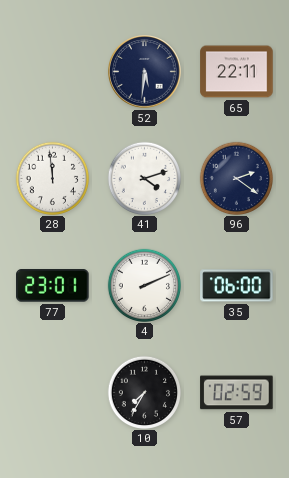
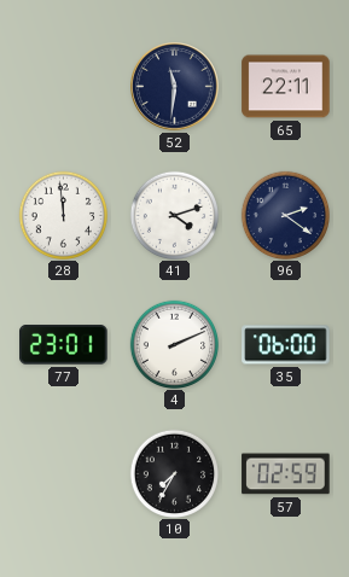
52: 5:31 -> 11:31
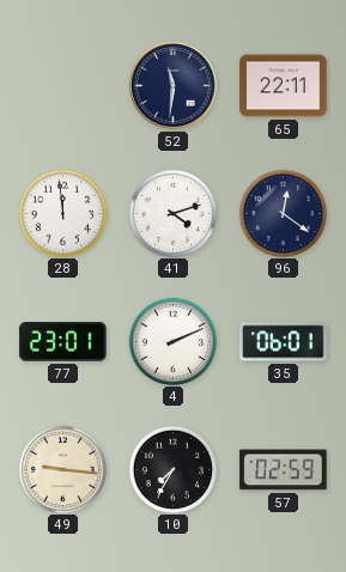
96: 2:21 -> 12:21
35: 06:00 -> 06:01
49: none -> 9:16
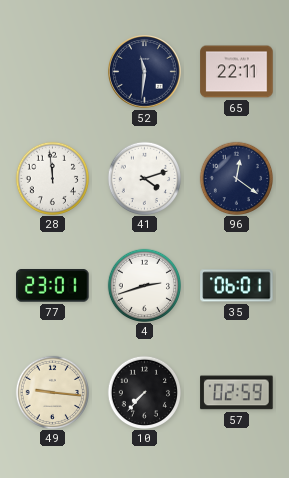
4: 2:11 -> 2:42
10: 7:35 -> 7:37
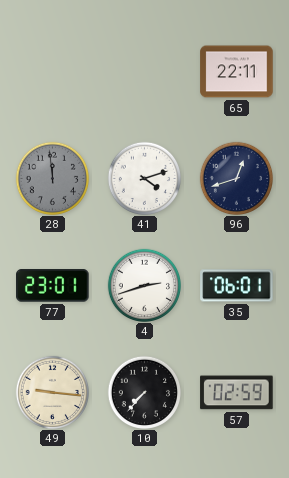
52: 11:31 -> none
28 dial: white -> grey
96: 12:21 -> 12:42
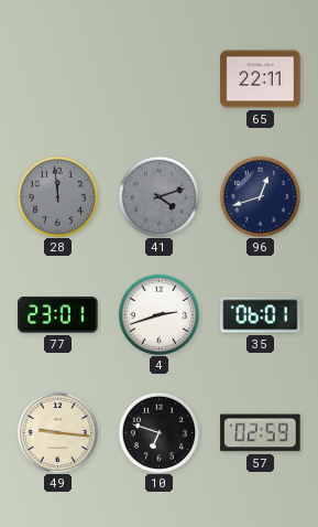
41 dial: white -> grey
10: 7:37 -> 6:48
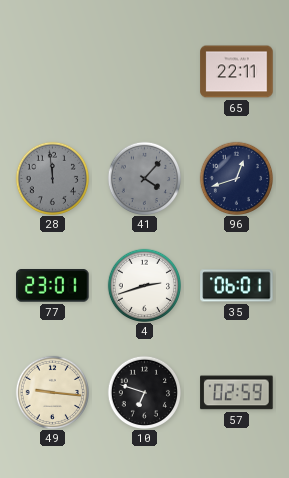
41: 4:12 -> 4:07
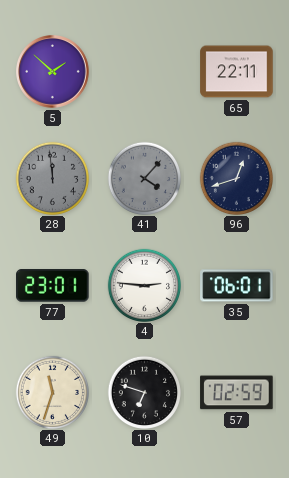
5: none -> 1:52
4: 2:42 -> 2:46
49: 9:16 -> 11:33
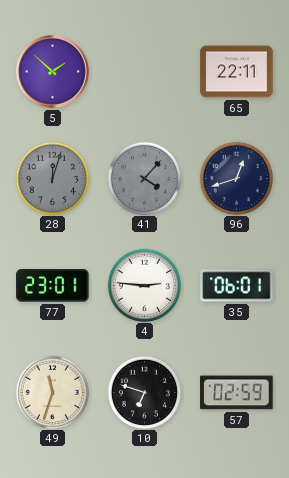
28: 11:59 -> 12:03
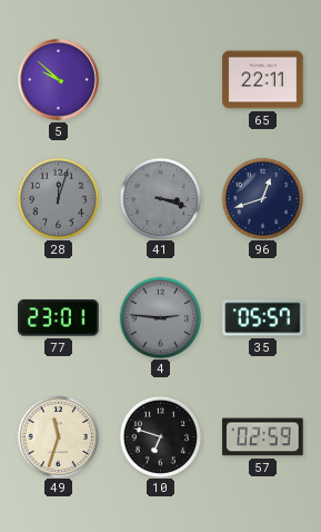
5: 1:52 -> 9:52
41: 4:07 -> 3:18
4 dial: white -> grey
35: 06:01 -> 05:57
